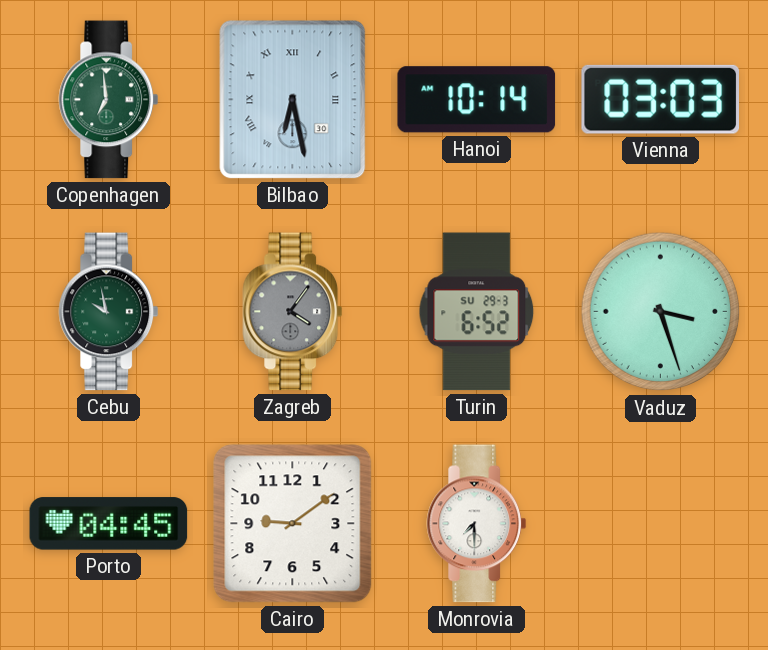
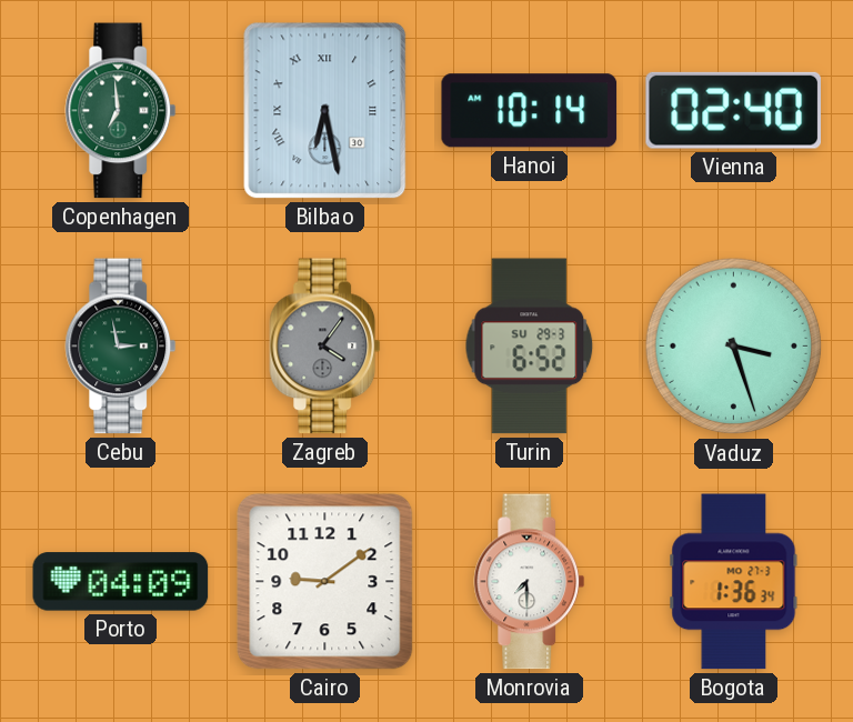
Vienna: 03:03 -> 02:40
Cebu: 9:58 -> 2:58
Porto: 04:45 -> 04:09
Bogota: none -> 1:36
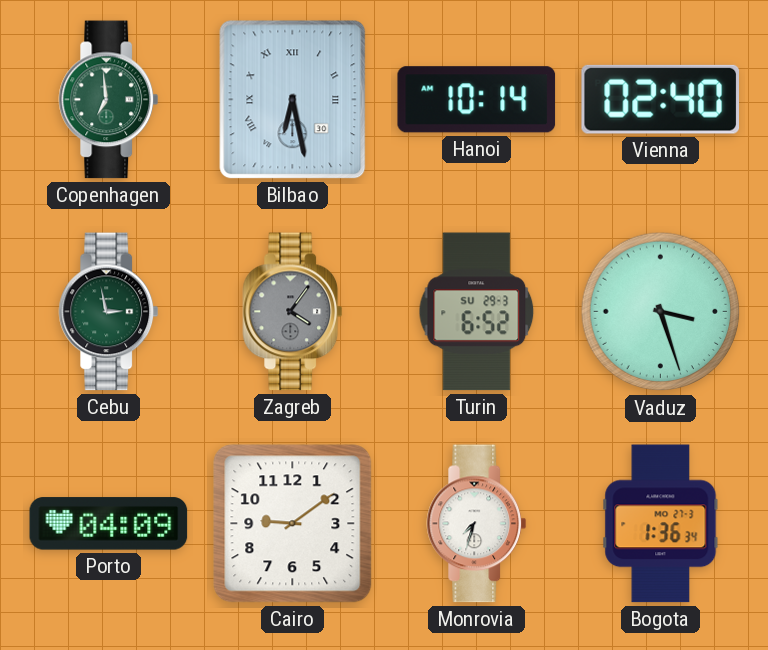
Monrovia: 7:30 -> 7:33
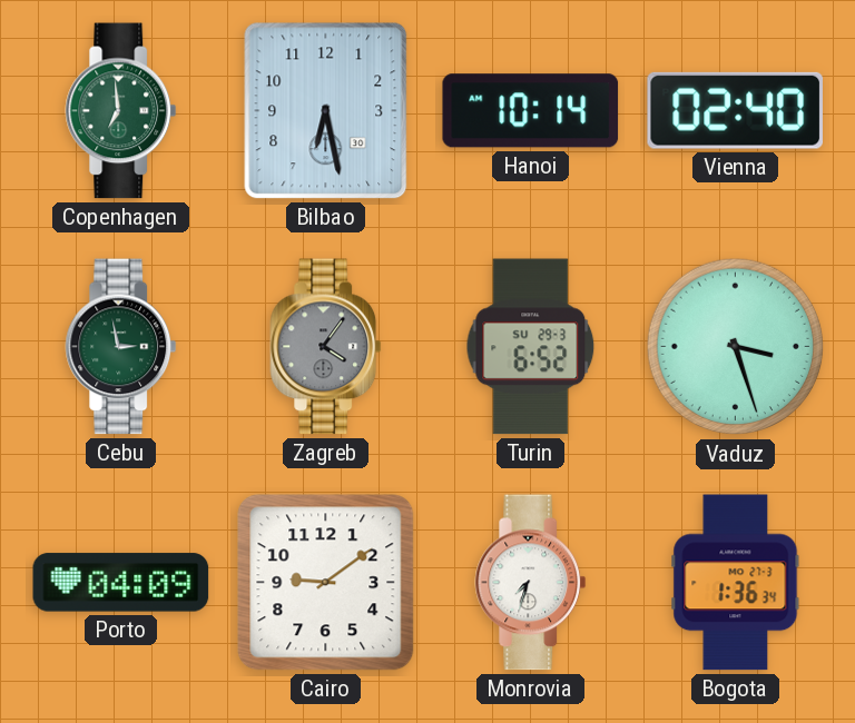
Bilbao numerals: Roman -> Arabic
